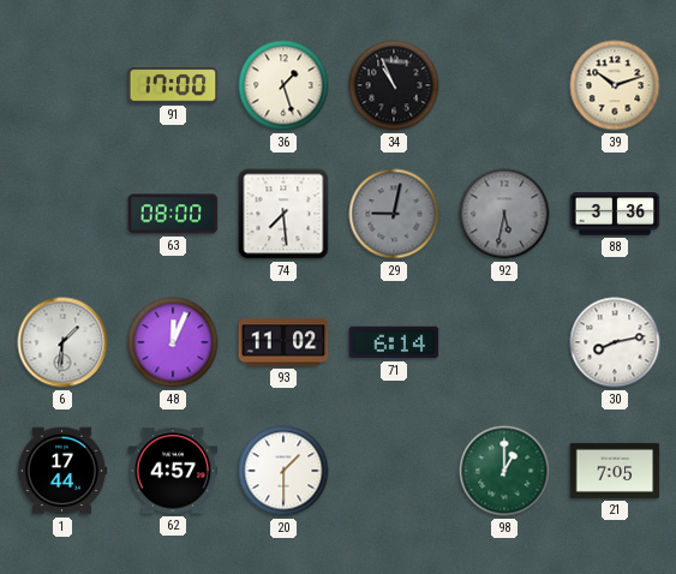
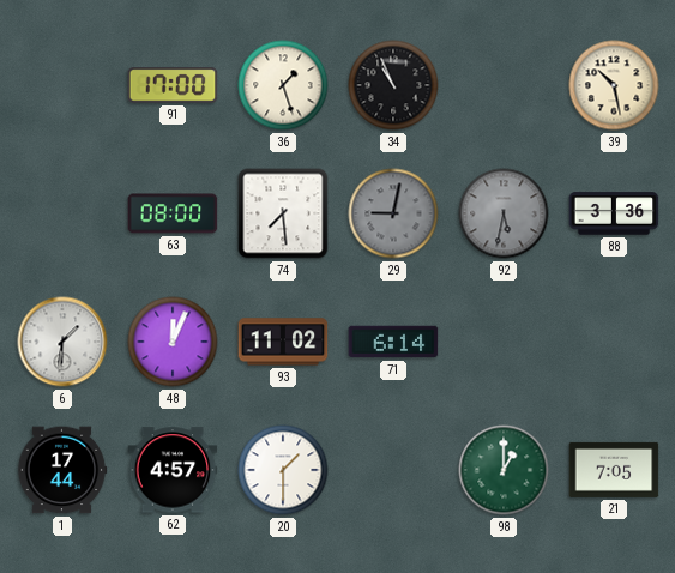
39: 10:12 -> 10:28
30: 8:13 -> none
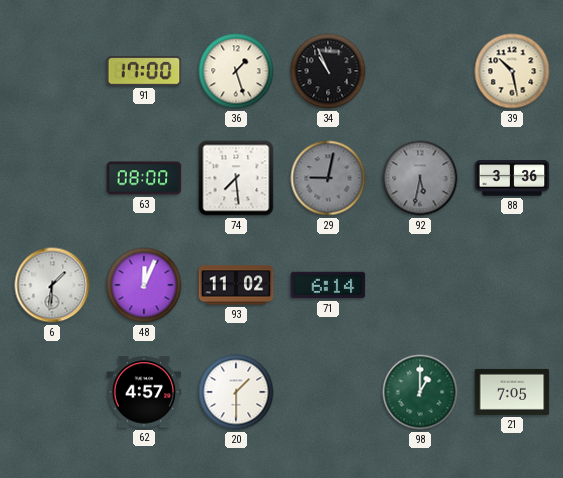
1: 17:44 -> none
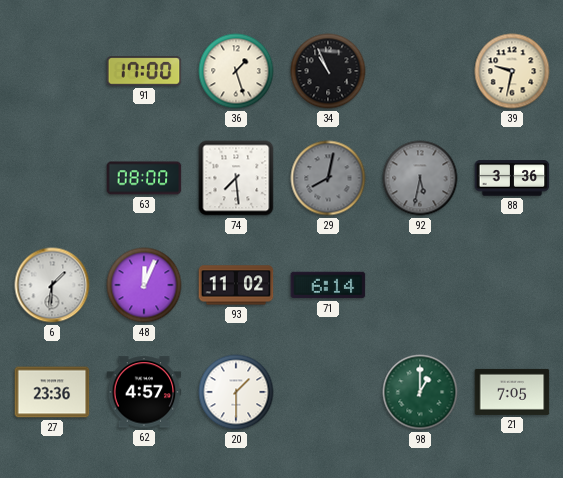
39: 10:28 -> 9:32
29: 9:02 -> 8:02
27: none -> 23:36
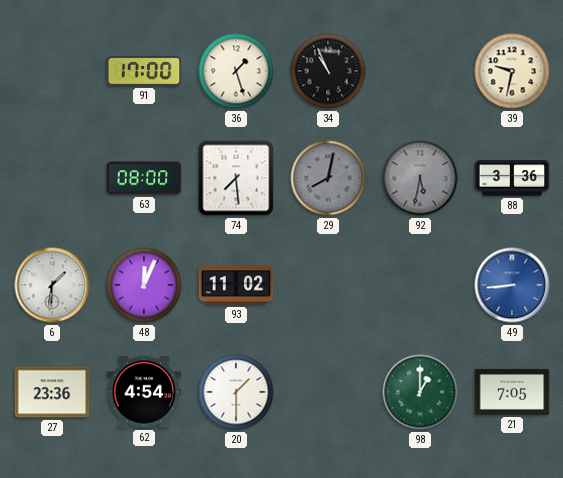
71: 6:14 -> none
49: none -> 8:44
62: 4:57 -> 4:54
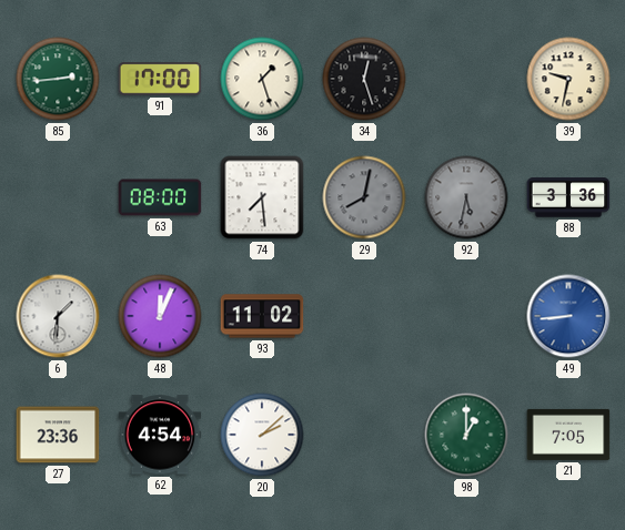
85: none -> 2:44
34: 10:56 -> 12:27
20: 1:30 -> 2:08
